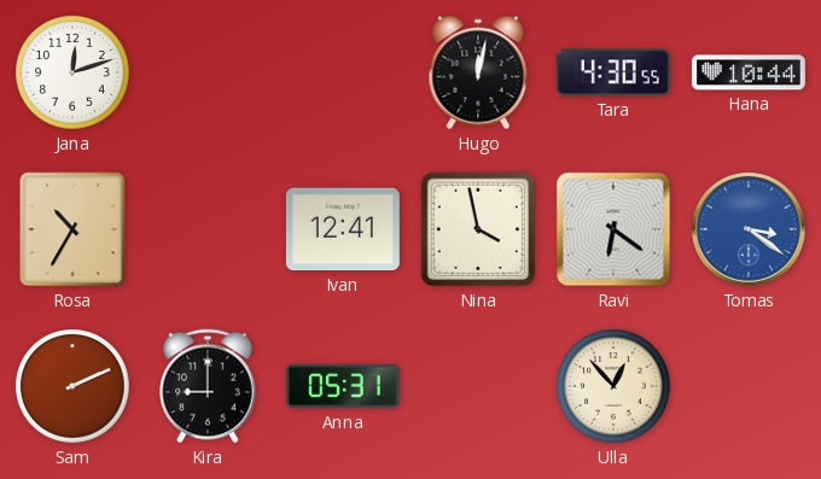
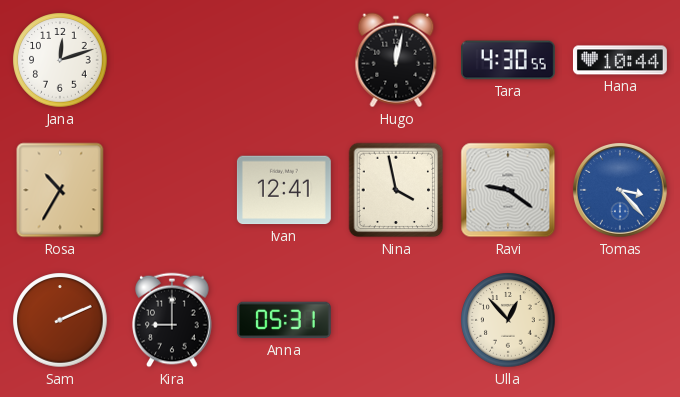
Ravi: 6:21 -> 9:21
Tomas: 3:21 -> 3:23
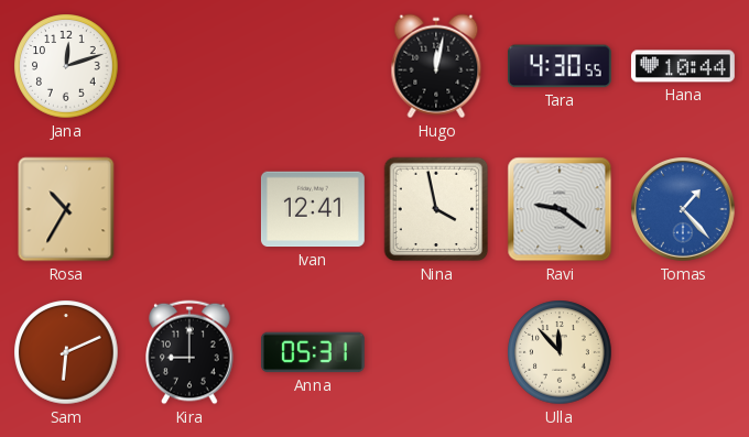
Tomas: 3:23 -> 1:23
Sam: 2:11 -> 6:11
Ulla: 12:53 -> 11:53
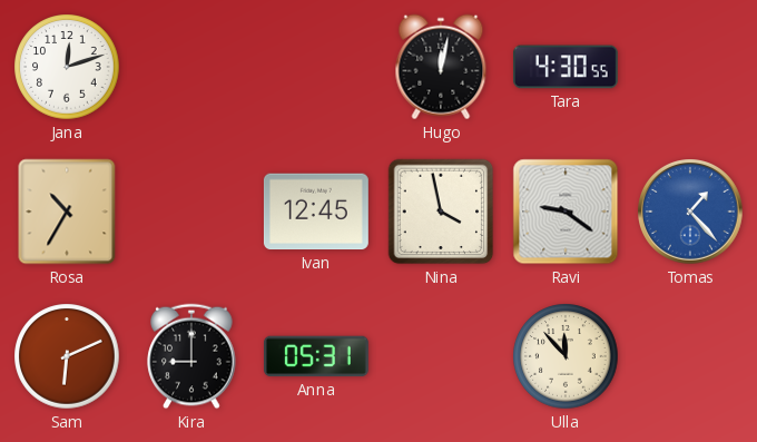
Hana: 10:44 -> none
Ivan: 12:41 -> 12:45
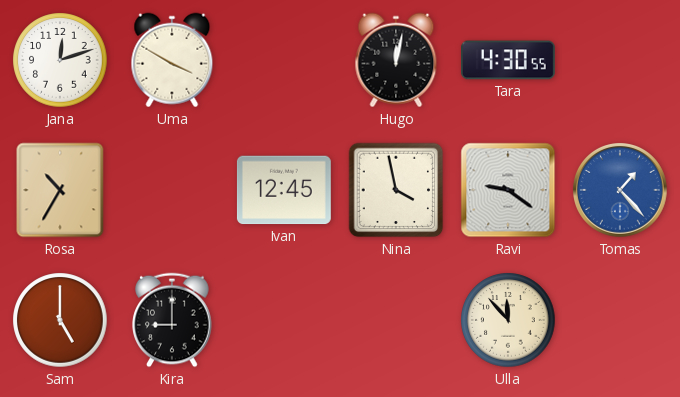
Uma: none -> 3:50
Sam: 6:11 -> 5:00
Anna: 05:31 -> none
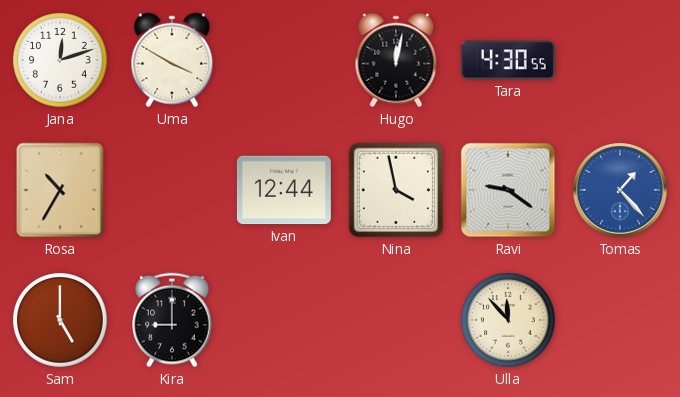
Ivan: 12:45 -> 12:44
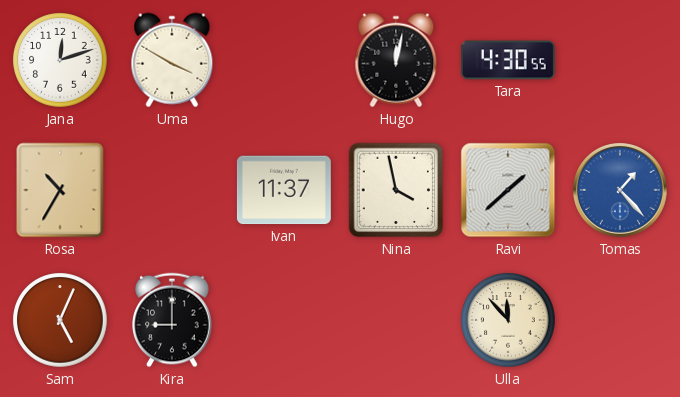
Ivan: 12:44 -> 11:37
Ravi: 9:21 -> 1:38
Sam: 5:00 -> 5:04
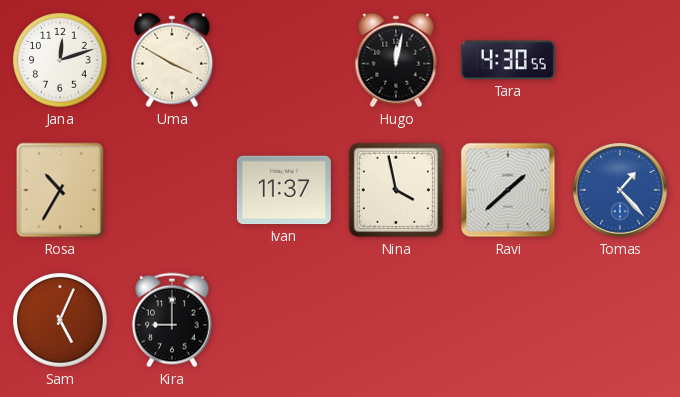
Ulla: 11:53 -> none
